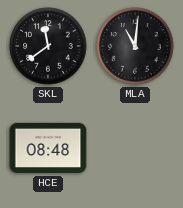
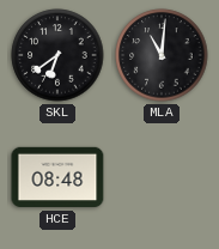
SKL: 11:39 -> 6:39
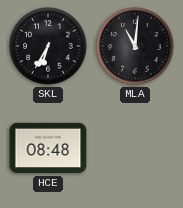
SKL: 6:39 -> 6:35
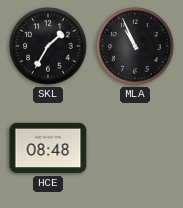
SKL: 6:35 -> 1:35
MLA: 11:01 -> 10:56
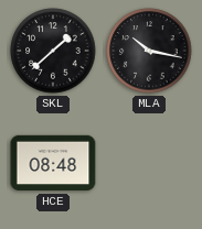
SKL: 1:35 -> 1:38
MLA: 10:56 -> 10:17
